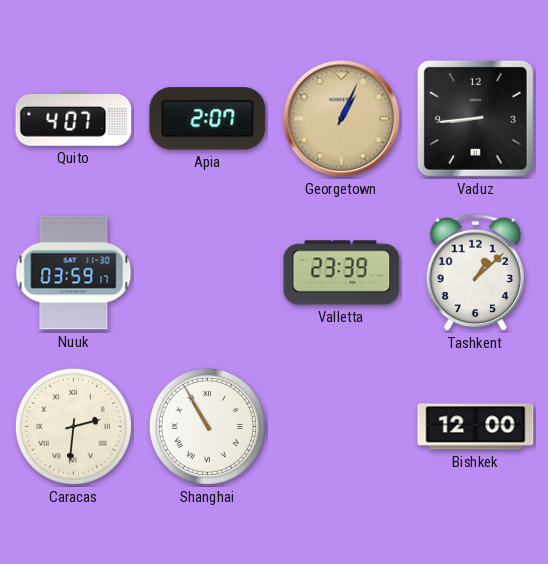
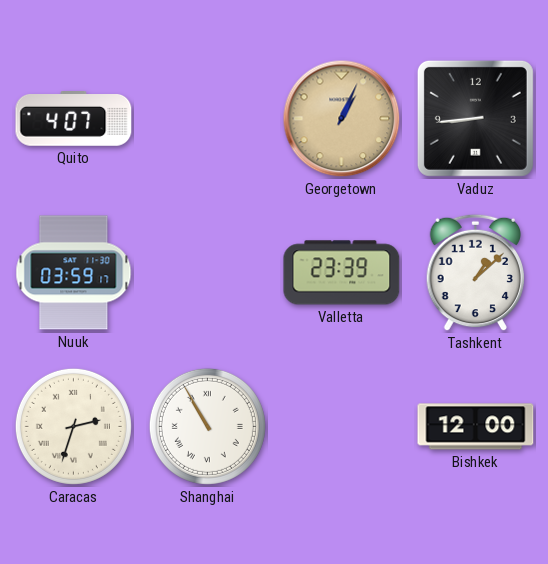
Apia: 2:07 -> none
Caracas: 2:31 -> 2:33
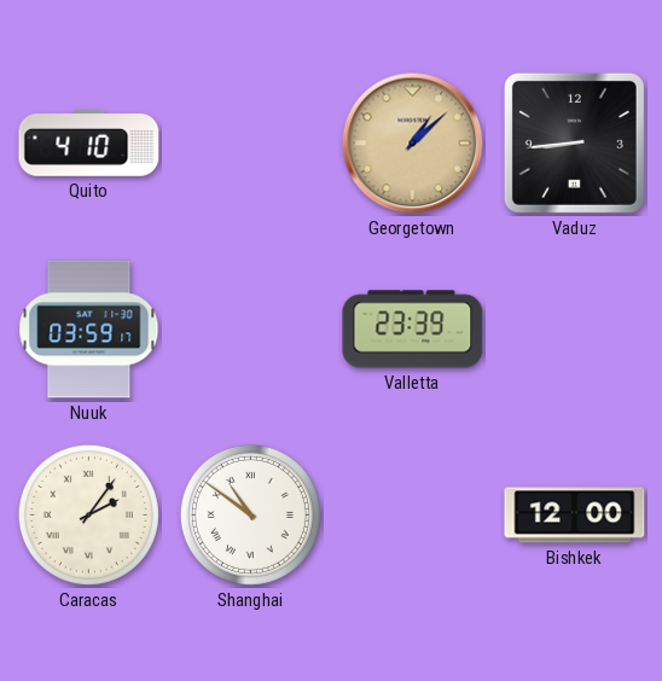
Quito: 4:07 -> 4:10
Georgetown: 1:04 -> 1:08
Tashkent: 1:08 -> none
Caracas: 2:33 -> 2:06
Shanghai: 10:55 -> 10:51
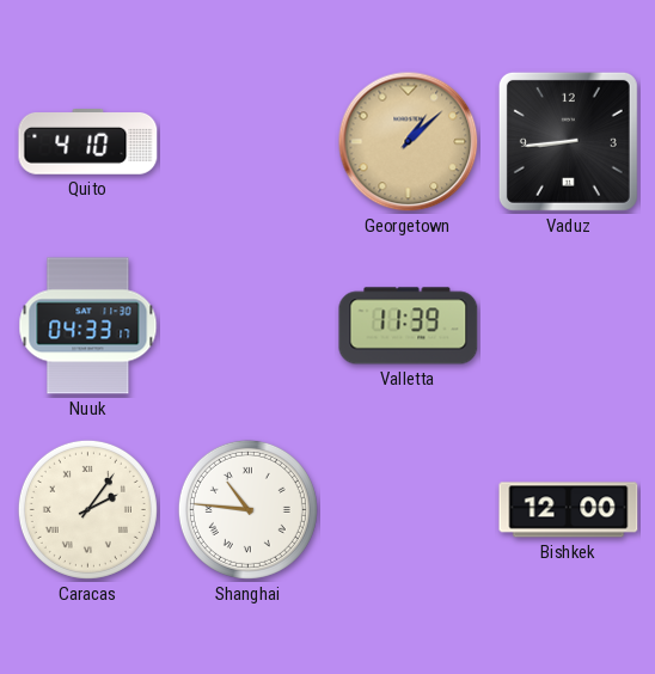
Nuuk: 03:59 -> 04:33
Valletta: 23:39 -> 11:39
Shanghai: 10:51 -> 10:46
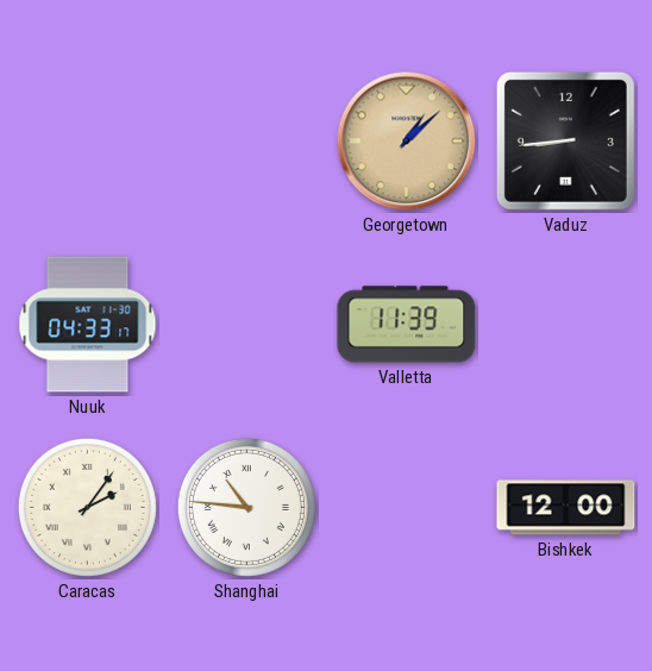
Quito: 4:10 -> none
